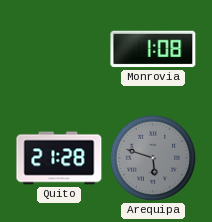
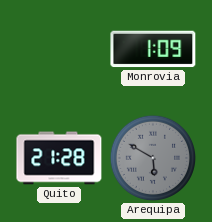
Monrovia: 1:08 -> 1:09
Arequipa: 5:48 -> 5:50
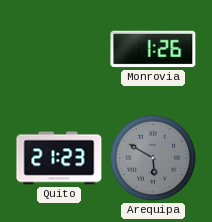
Monrovia: 1:09 -> 1:26
Quito: 21:28 -> 21:23
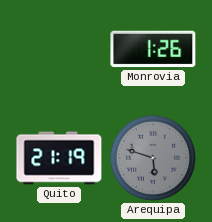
Quito: 21:23 -> 21:19
Arequipa: 5:50 -> 5:48
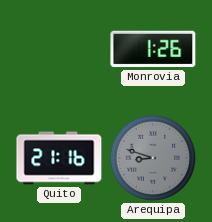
Quito: 21:19 -> 21:16
Arequipa: 5:48 -> 8:48
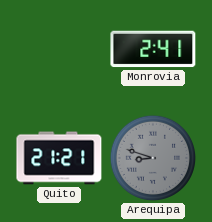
Monrovia: 1:26 -> 2:41
Quito: 21:16 -> 21:21
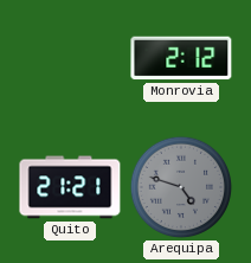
Monrovia: 2:41 -> 2:12
Arequipa: 8:48 -> 4:48
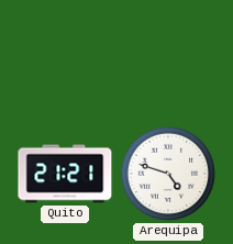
Monrovia: 2:12 -> none
Arequipa dial: grey -> white
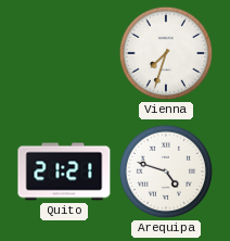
Vienna: none -> 7:33
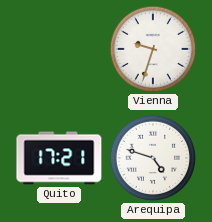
Vienna: 7:33 -> 9:33
Quito: 21:21 -> 17:21
